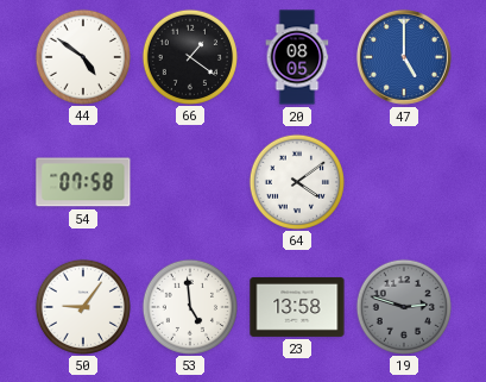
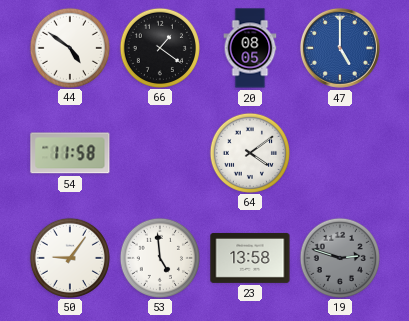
54: 07:58 -> 11:58
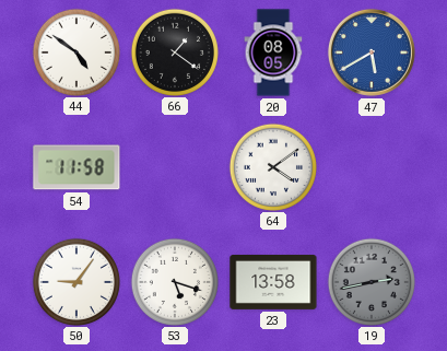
47: 5:00 -> 5:40
53: 4:59 -> 5:18
19: 2:48 -> 2:43
